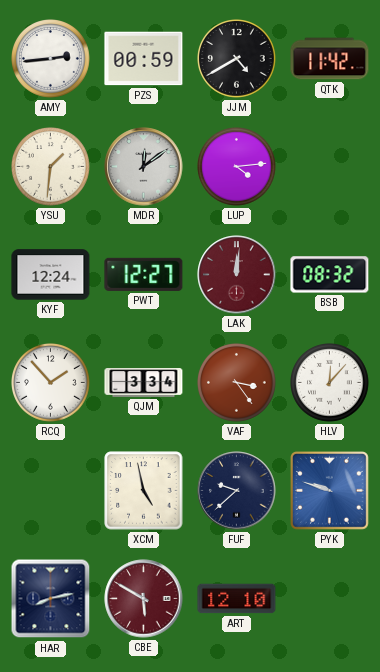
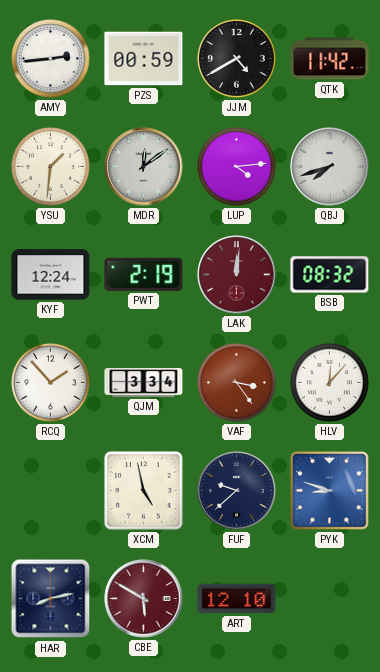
QBJ: none -> 7:42
PWT: 12:27 -> 2:19
PYK: 9:48 -> 8:48
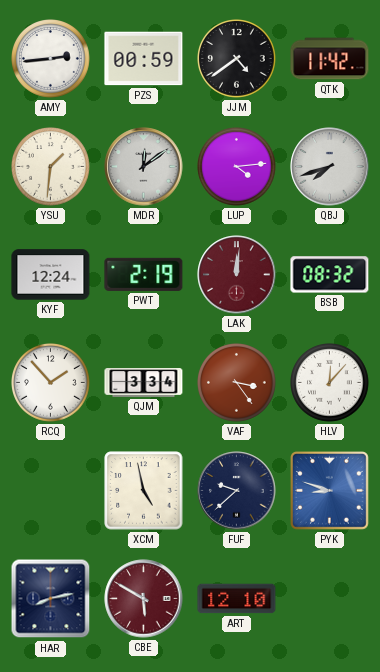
JJM: 4:40 -> 4:39
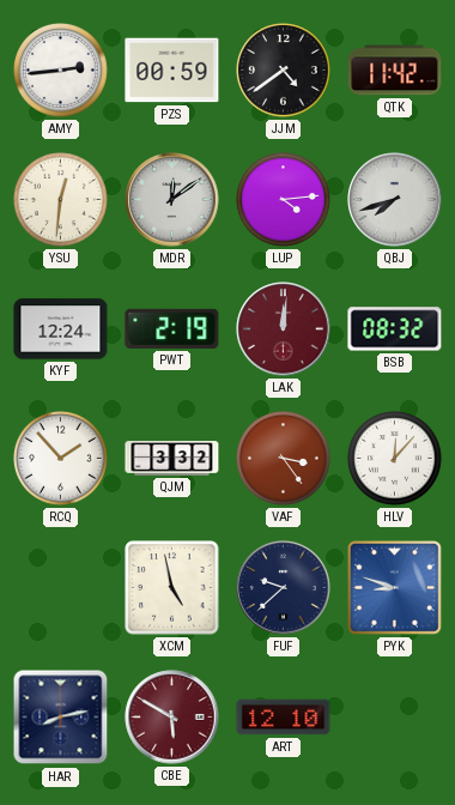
YSU: 1:31 -> 12:31
QJM: 3:34 -> 3:32
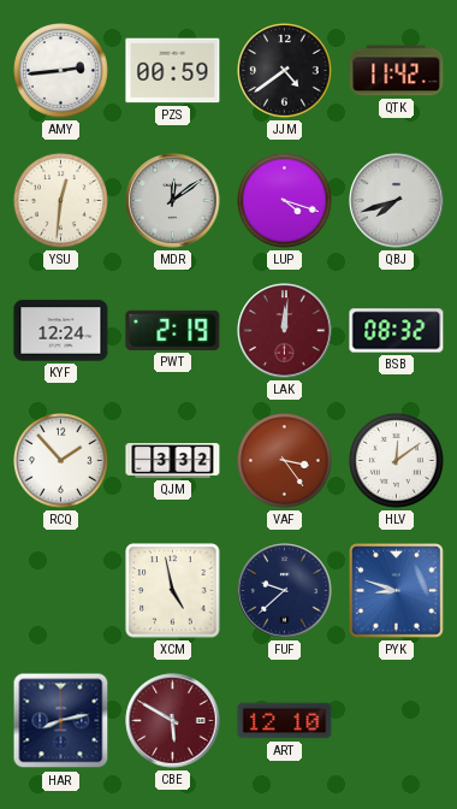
LUP: 4:14 -> 4:18
HLV: 12:07 -> 12:09
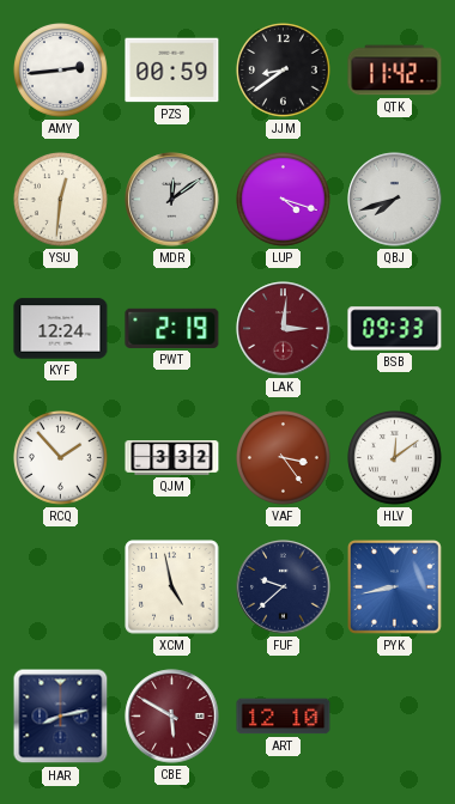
JJM: 4:39 -> 8:39
LAK: 12:01 -> 3:01
BSB: 08:32 -> 09:33
PYK: 8:48 -> 8:43
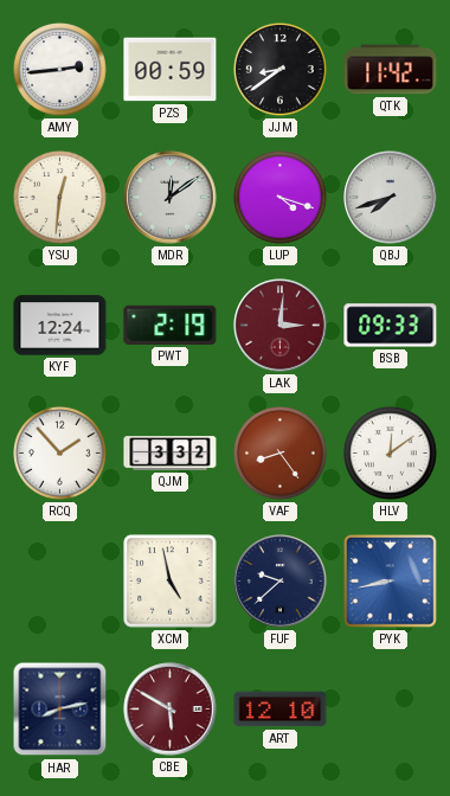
VAF: 3:24 -> 8:24
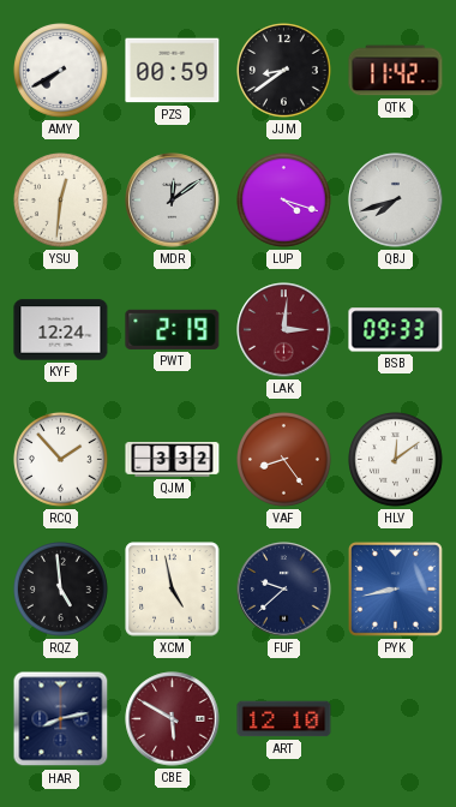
AMY: 2:44 -> 7:40
RQZ: none -> 4:59
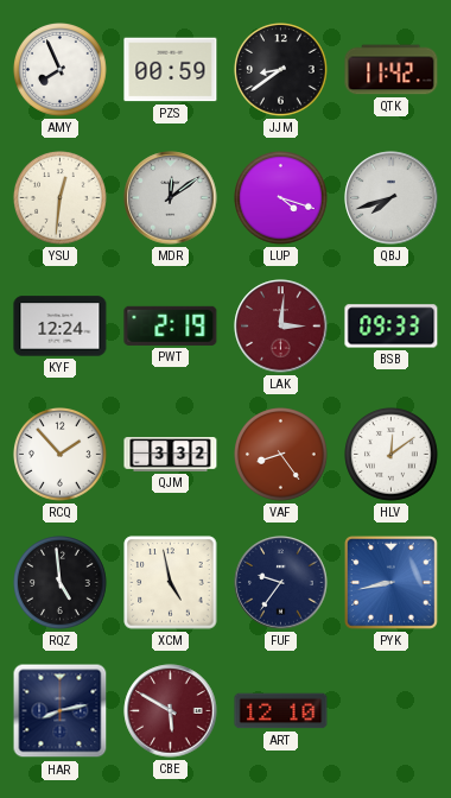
AMY: 7:40 -> 7:56
FUF: 9:38 -> 9:36
